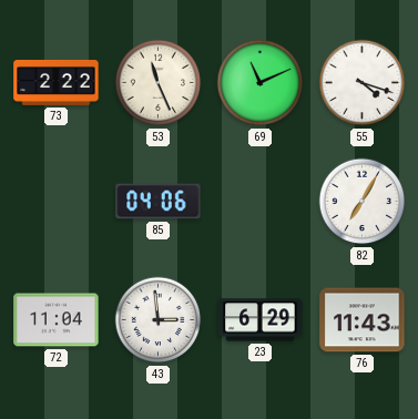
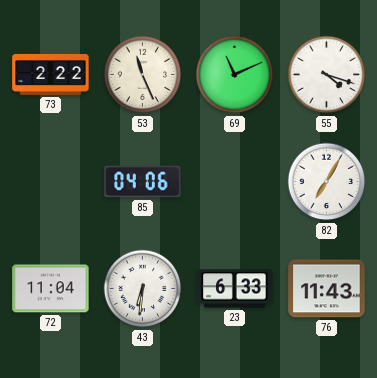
43: 2:59 -> 6:31
23: 6:29 -> 6:33
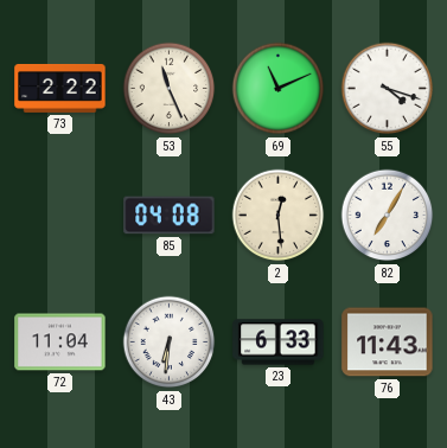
85: 04:06 -> 04:08
2: none -> 12:29
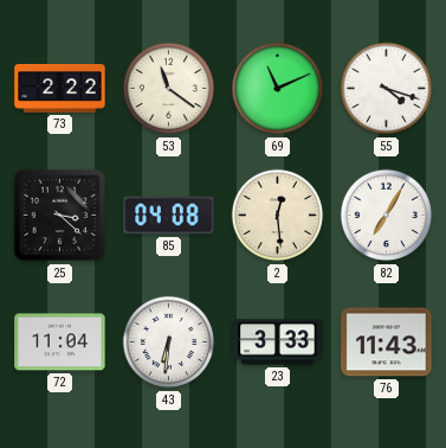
53: 11:26 -> 11:21
25: none -> 3:22
23: 6:33 -> 3:33
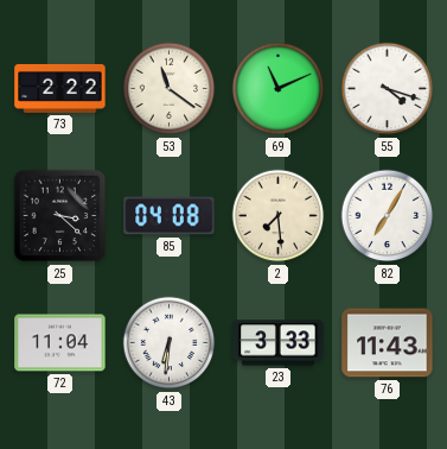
2: 12:29 -> 7:29
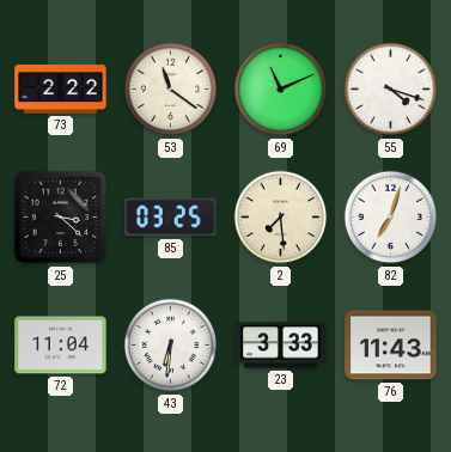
85: 04:08 -> 03:25
82: 7:05 -> 7:03
